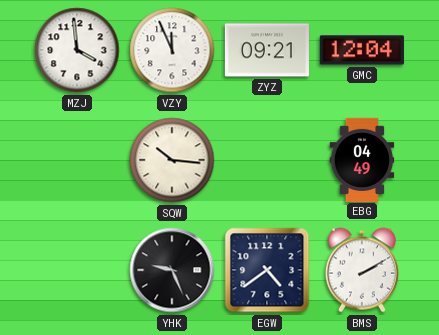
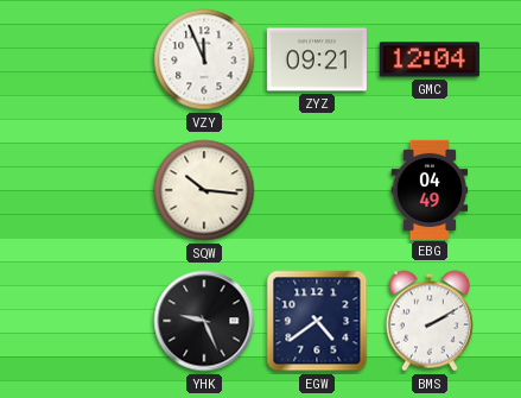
MZJ: 3:59 -> none
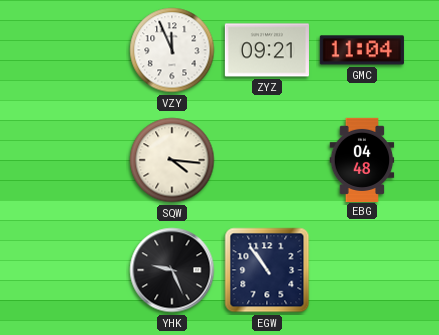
GMC: 12:04 -> 11:04
SQW: 10:16 -> 4:16
EBG: 04:49 -> 04:48
EGW: 4:39 -> 10:54
BMS: 2:10 -> none
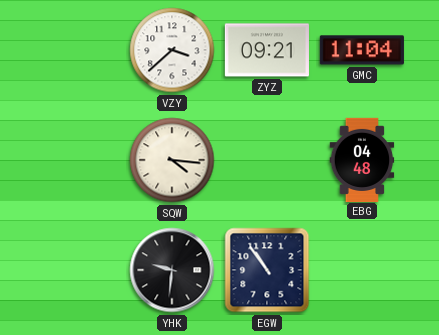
VZY: 11:56 -> 3:38
YHK: 9:26 -> 9:31
